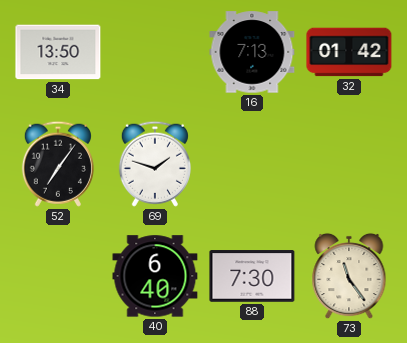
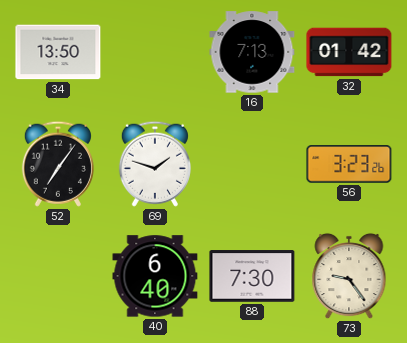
56: none -> 3:23
73: 11:24 -> 9:24
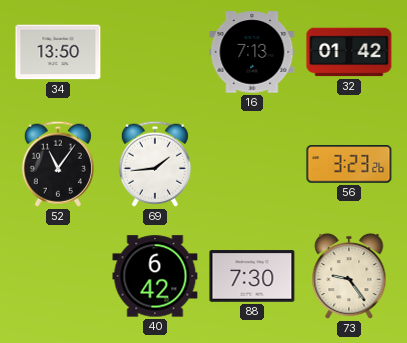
52: 7:06 -> 11:06
69: 1:48 -> 1:44
40: 6:40 -> 6:42
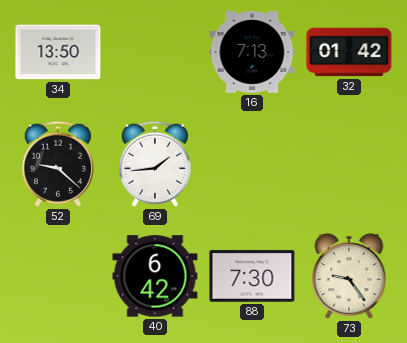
52: 11:06 -> 9:22
56: 3:23 -> none
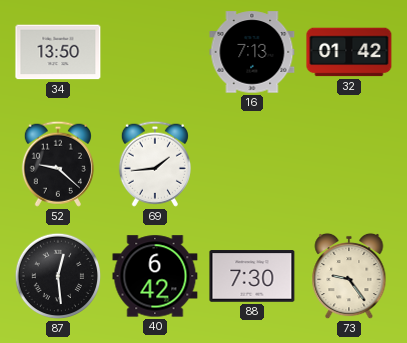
87: none -> 12:29
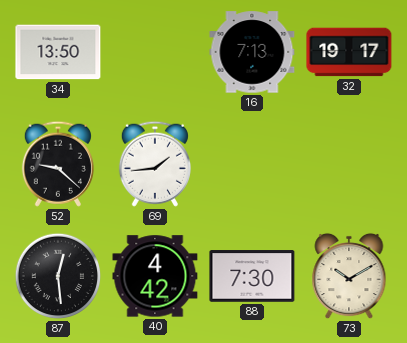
32: 01:42 -> 19:17
40: 6:42 -> 4:42
73: 9:24 -> 10:10
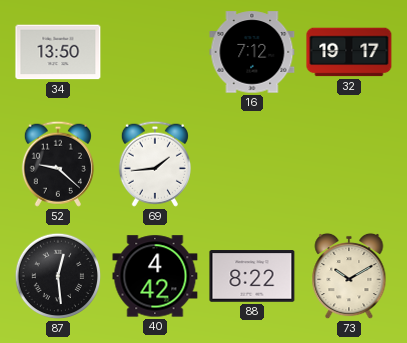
16: 7:13 -> 7:12
88: 7:30 -> 8:22
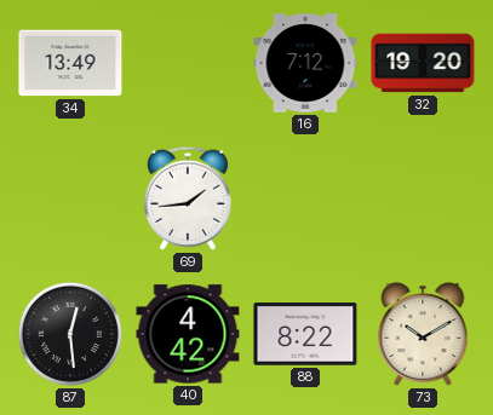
34: 13:50 -> 13:49
32: 19:17 -> 19:20
52: 9:22 -> none
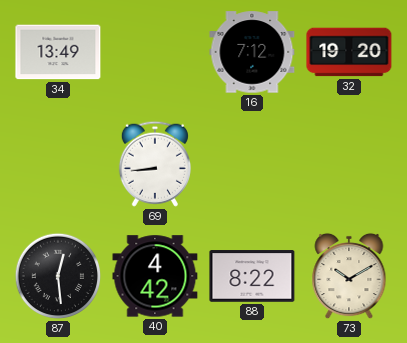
69: 1:44 -> 8:44
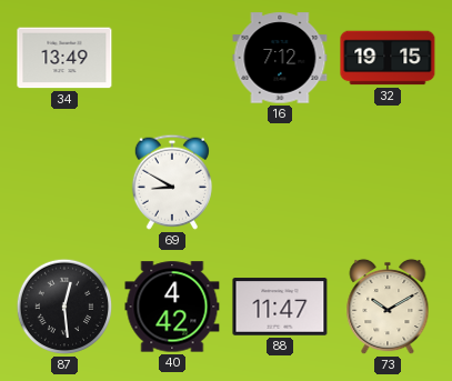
32: 19:20 -> 19:15
69: 8:44 -> 8:50
88: 8:22 -> 11:47
